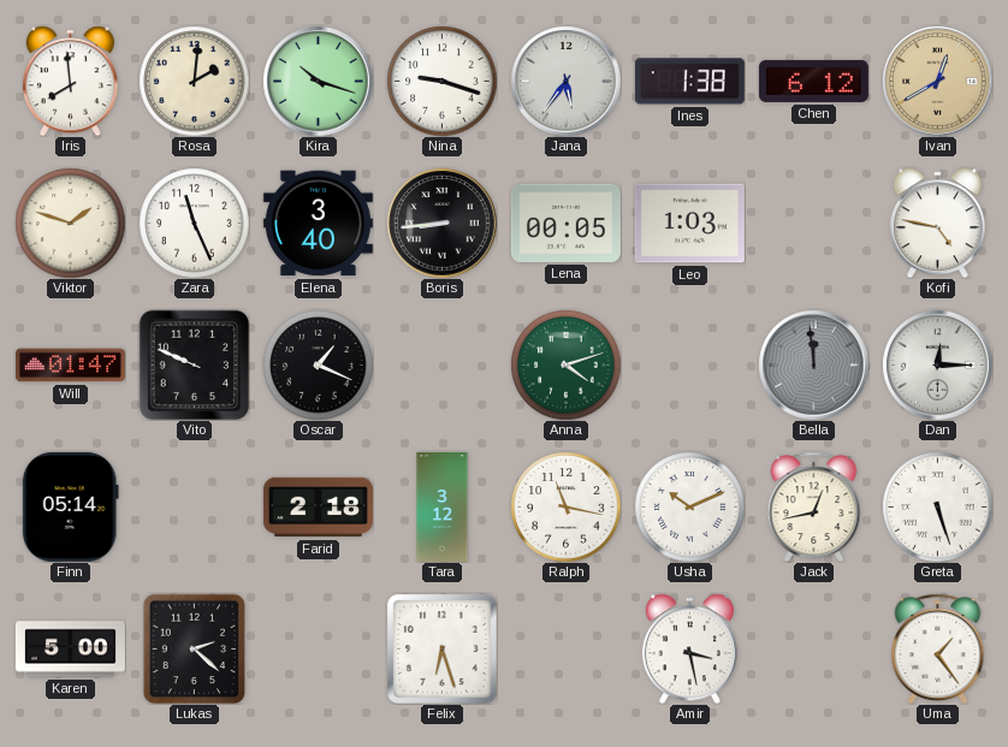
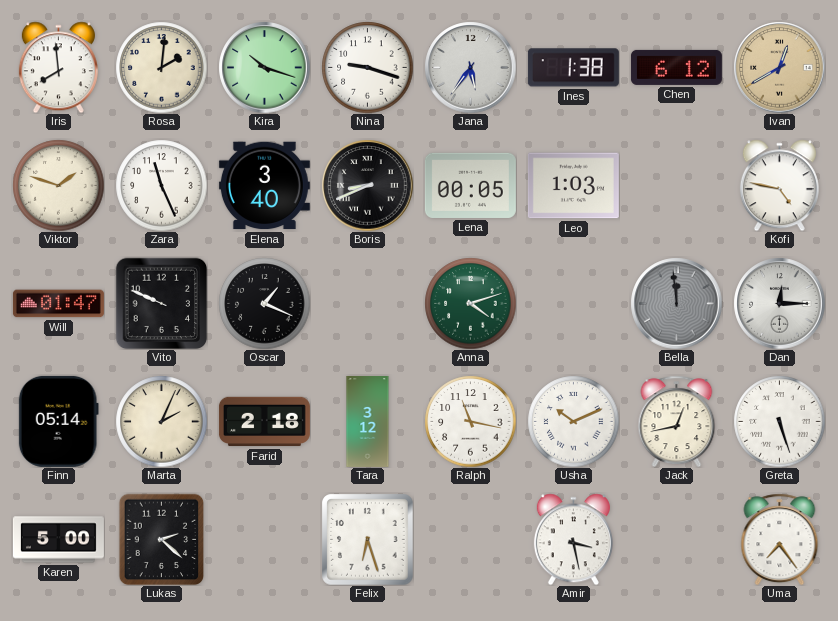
Boris: 8:44 -> 8:41
Marta: none -> 2:04
Uma: 1:24 -> 7:24
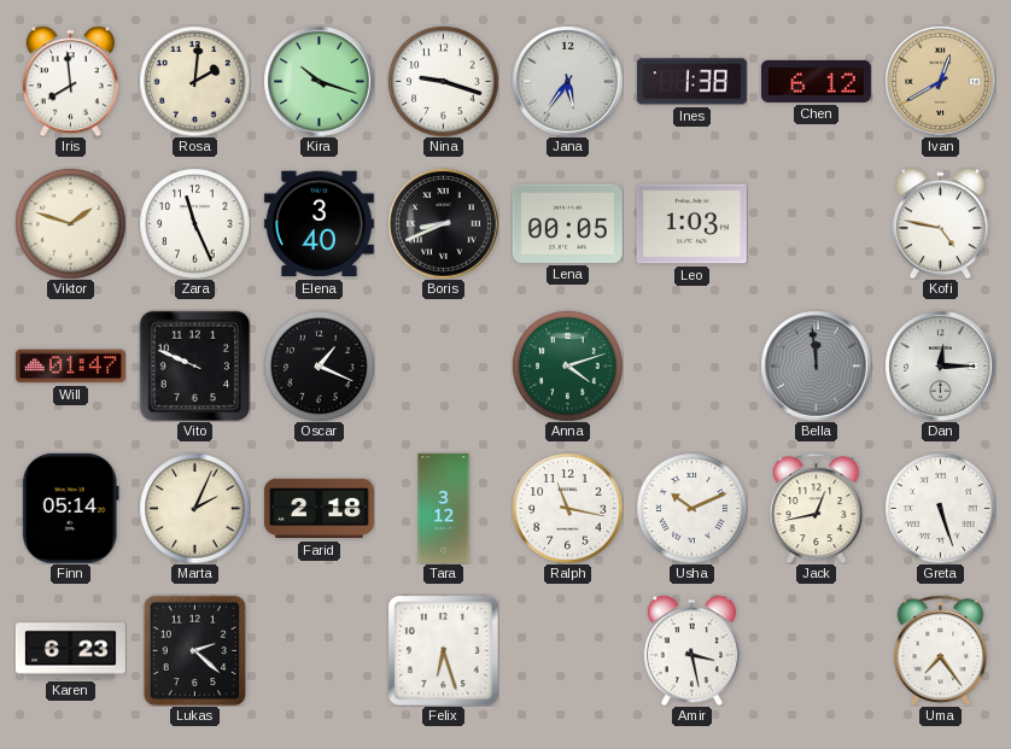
Karen: 5:00 -> 6:23
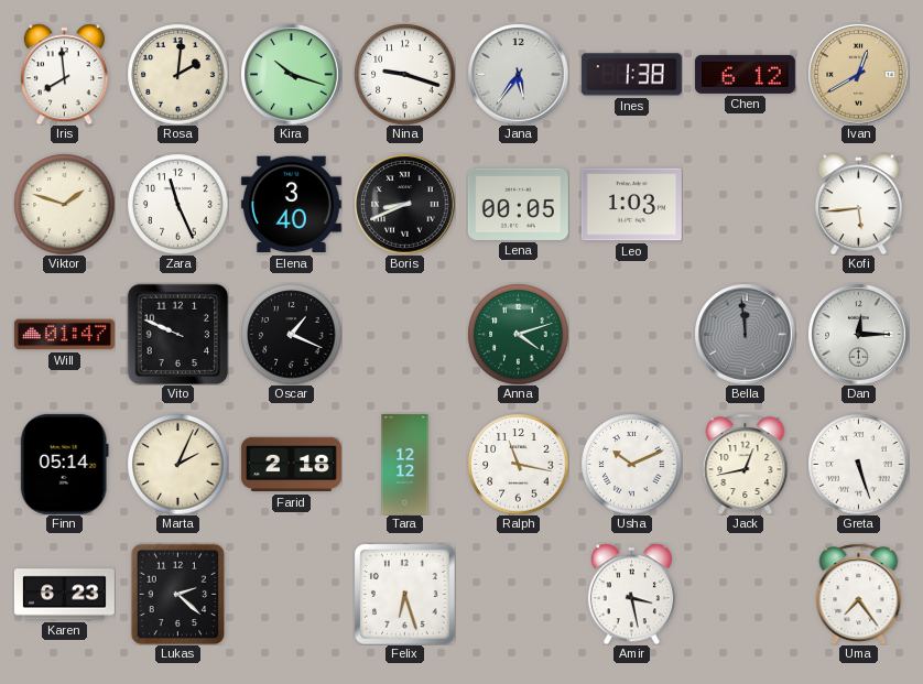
Kofi: 4:47 -> 5:44
Tara: 3:12 -> 12:12
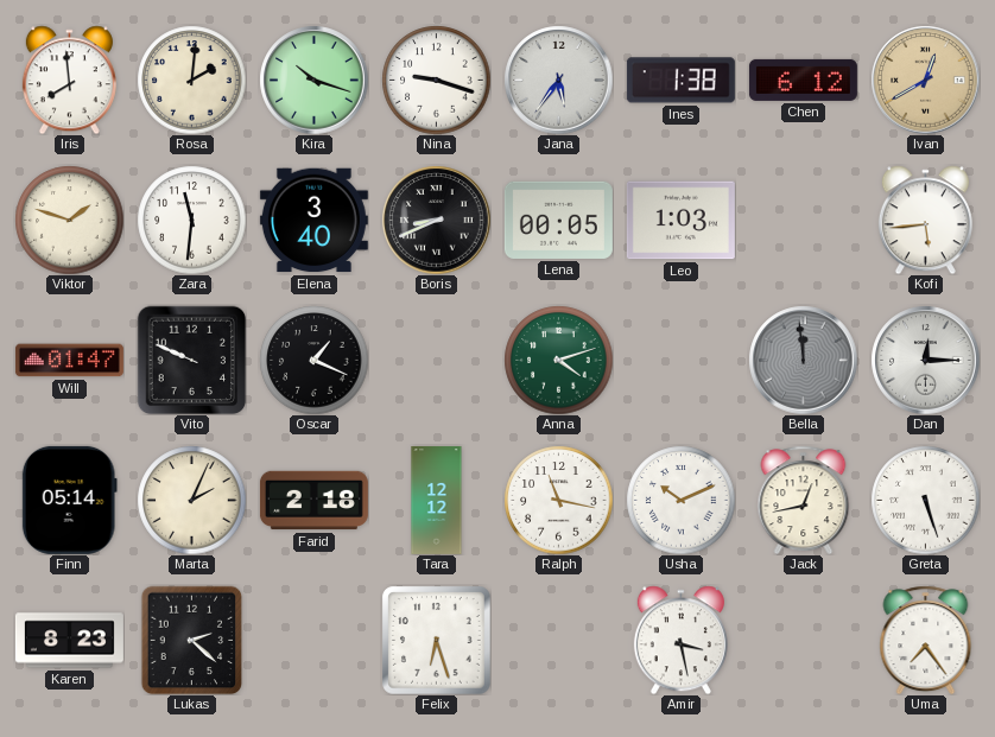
Zara: 11:26 -> 11:31
Karen: 6:23 -> 8:23
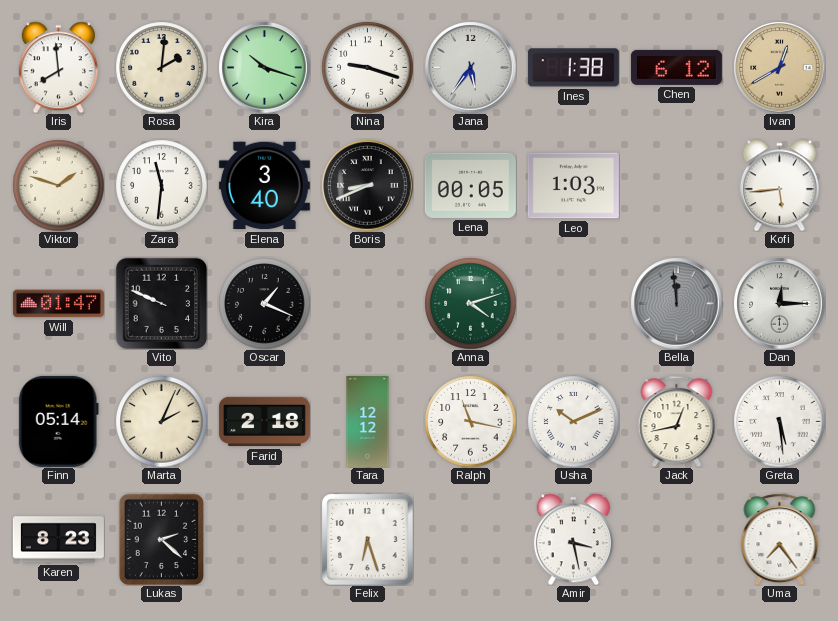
Greta: 5:27 -> 5:29
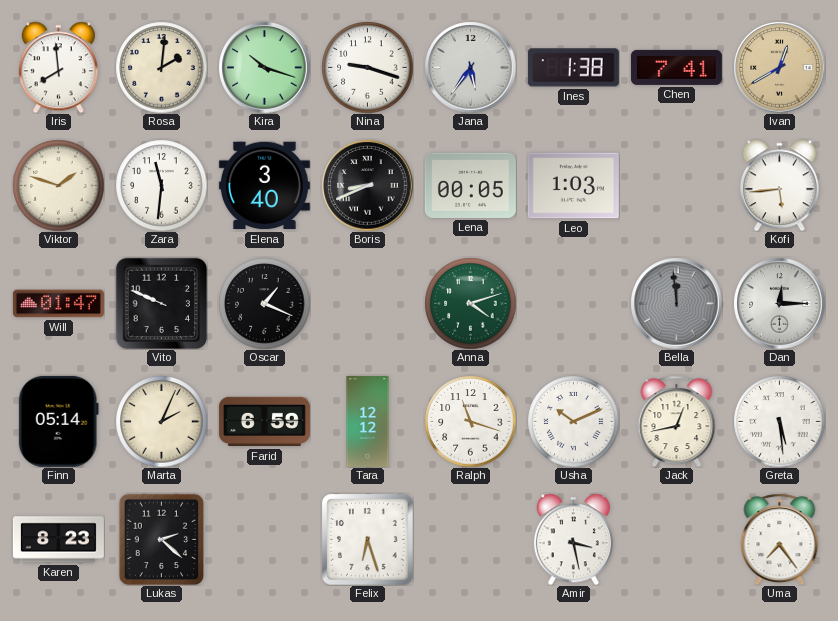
Chen: 6:12 -> 7:41
Farid: 2:18 -> 6:59
Ralph: 11:17 -> 11:18
